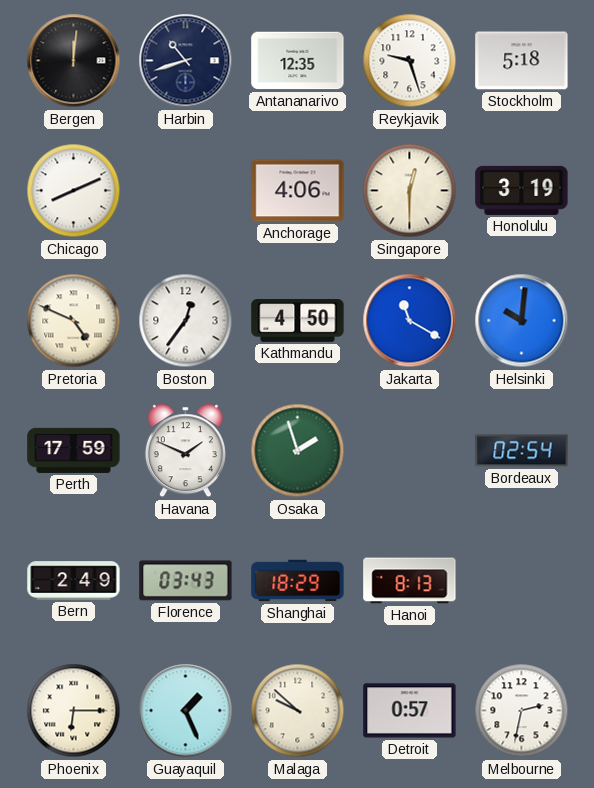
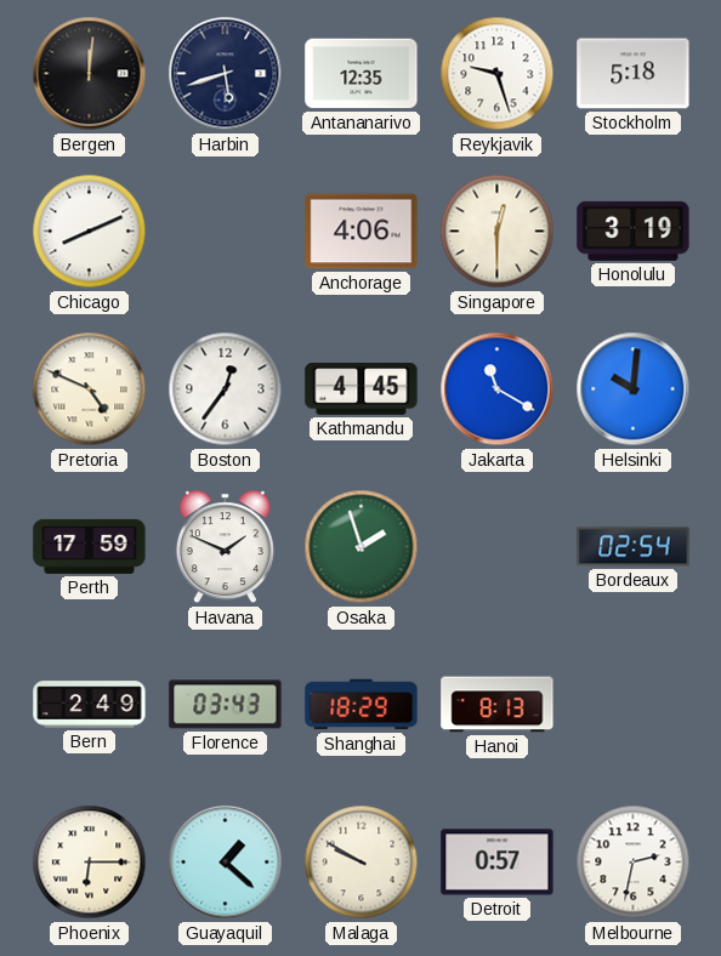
Harbin: 10:42 -> 5:42
Kathmandu: 4:50 -> 4:45
Guayaquil: 1:26 -> 1:22
Malaga: 9:52 -> 9:50
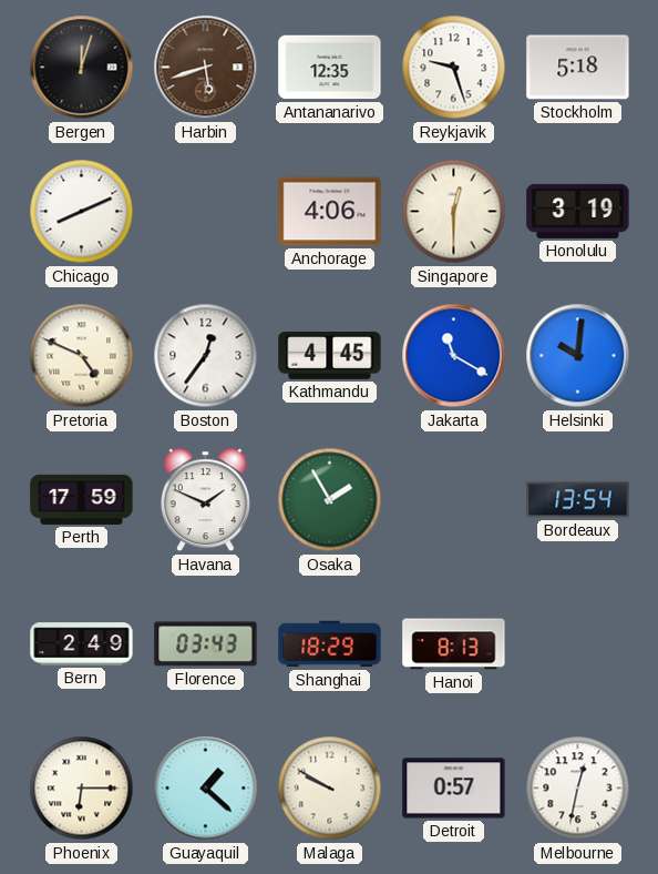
Bergen: 12:01 -> 12:03
Harbin dial: navy -> brown
Osaka: 1:57 -> 1:55
Bordeaux: 02:54 -> 13:54
Melbourne: 2:32 -> 12:32
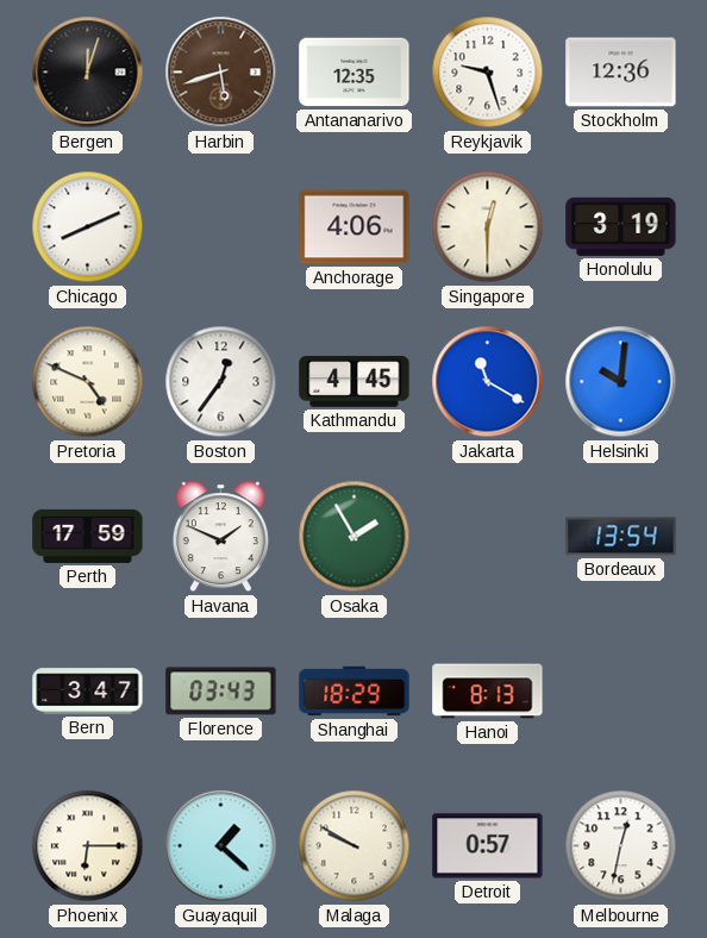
Stockholm: 5:18 -> 12:36
Bern: 2:49 -> 3:47
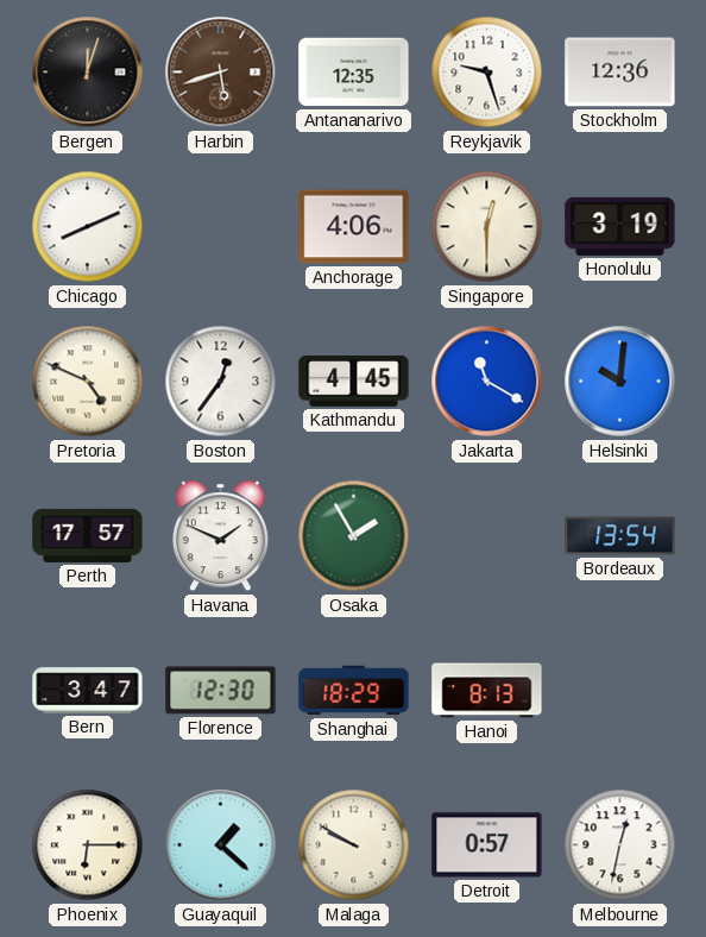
Perth: 17:59 -> 17:57
Florence: 03:43 -> 12:30
